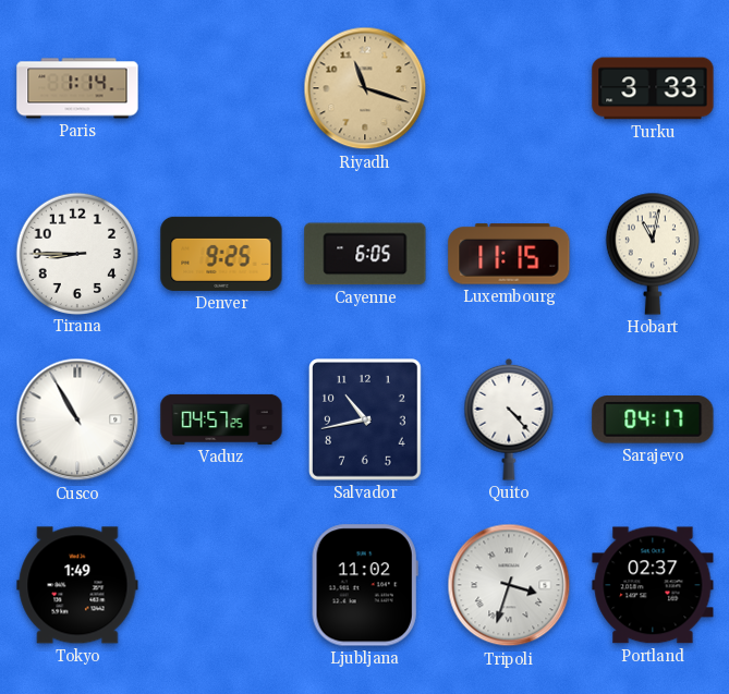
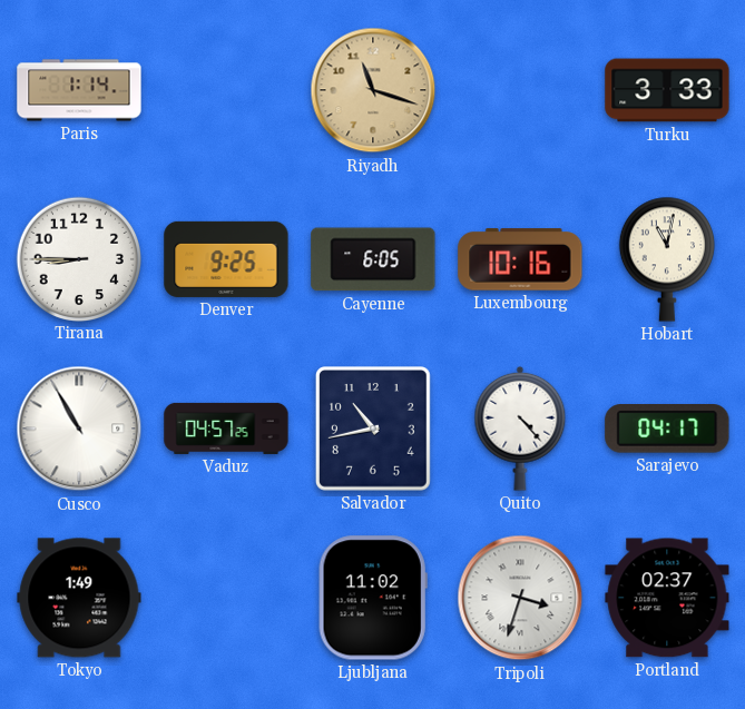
Luxembourg: 11:15 -> 10:16
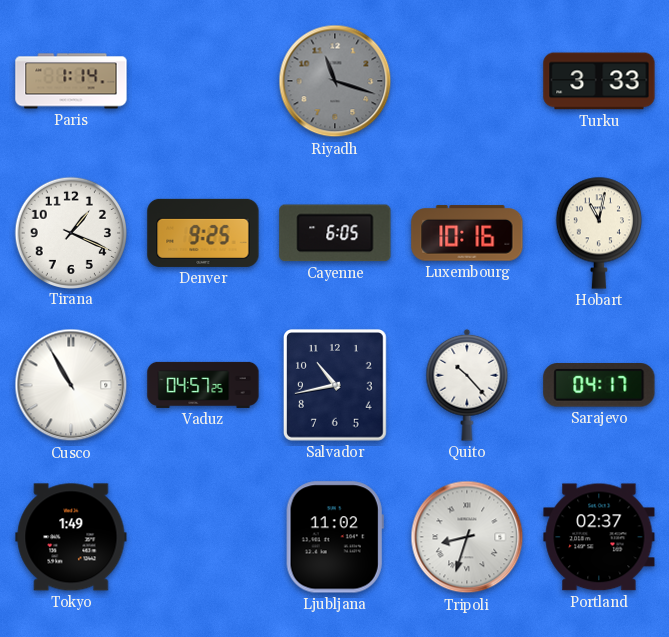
Riyadh dial: champagne -> grey
Tirana: 8:45 -> 1:19
Quito: 4:23 -> 10:23
Tripoli: 3:33 -> 8:33
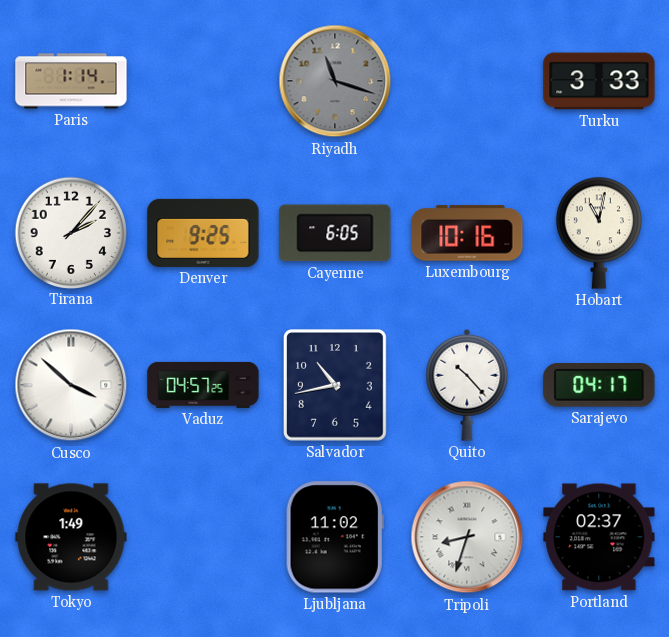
Tirana: 1:19 -> 2:07
Cusco: 10:55 -> 3:52
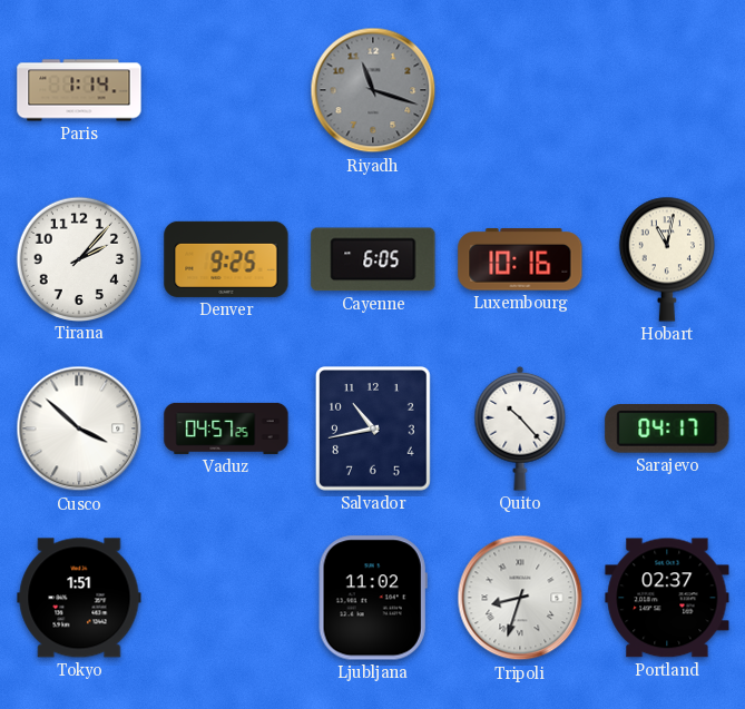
Turku: 3:33 -> none
Tokyo: 1:49 -> 1:51
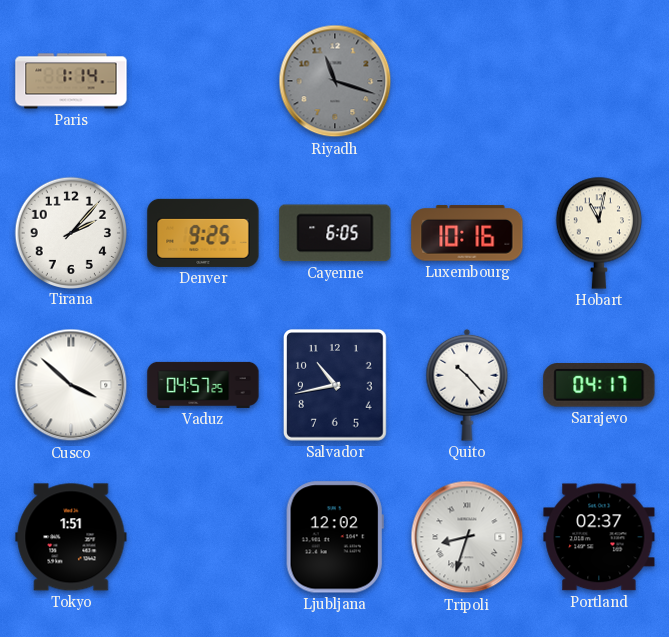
Ljubljana: 11:02 -> 12:02
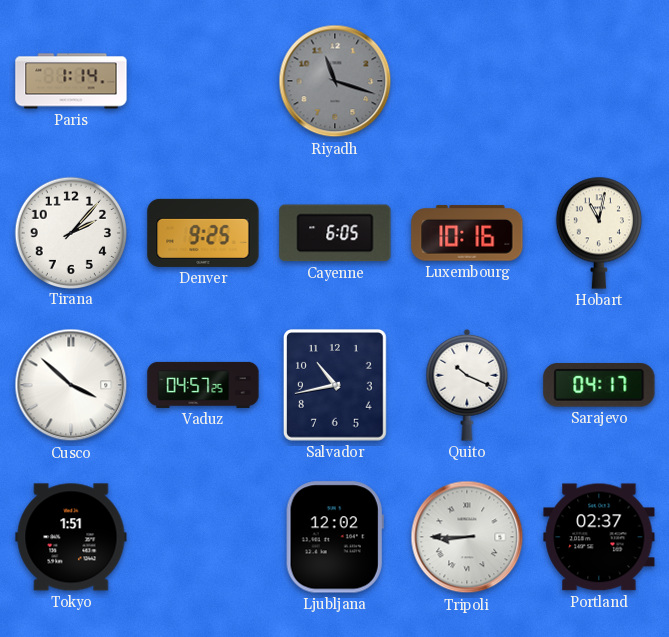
Quito: 10:23 -> 10:19
Tripoli: 8:33 -> 8:45
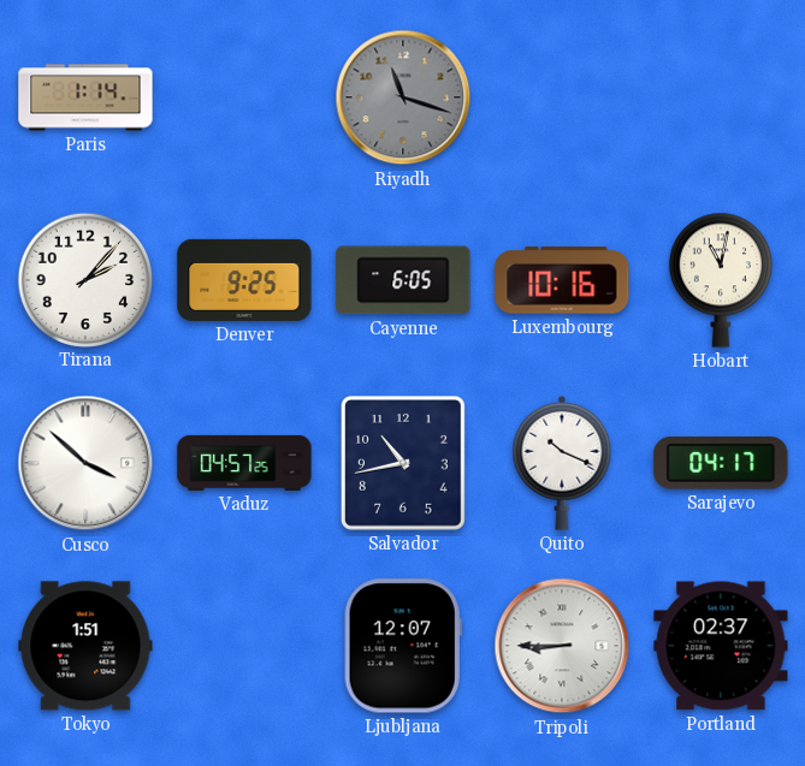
Ljubljana: 12:02 -> 12:07
